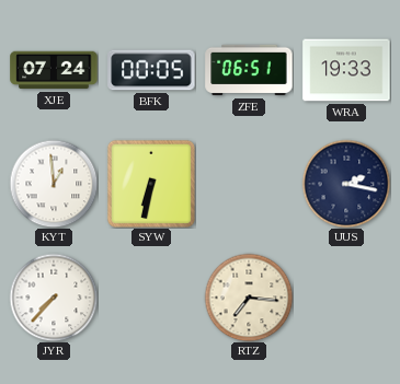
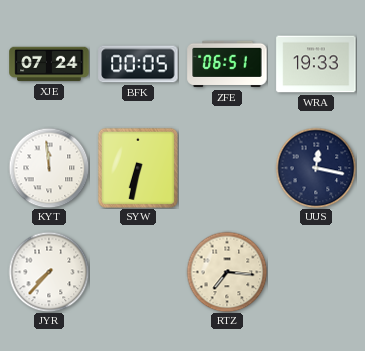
KYT: 12:59 -> 11:59
UUS: 2:17 -> 12:17
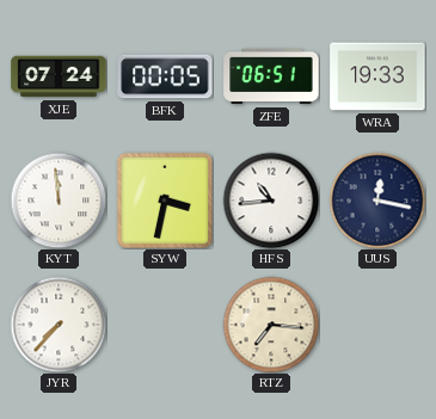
SYW: 6:32 -> 3:32
HFS: none -> 10:44
